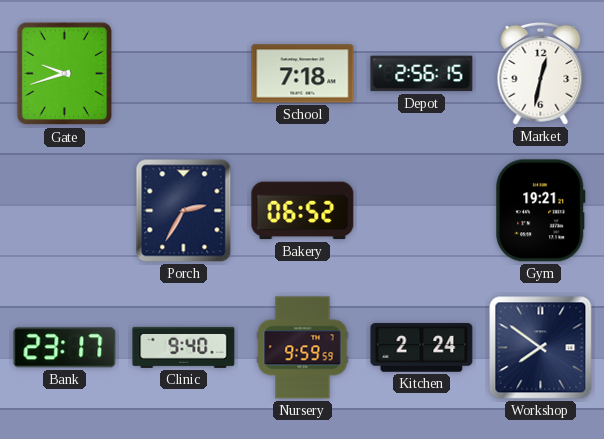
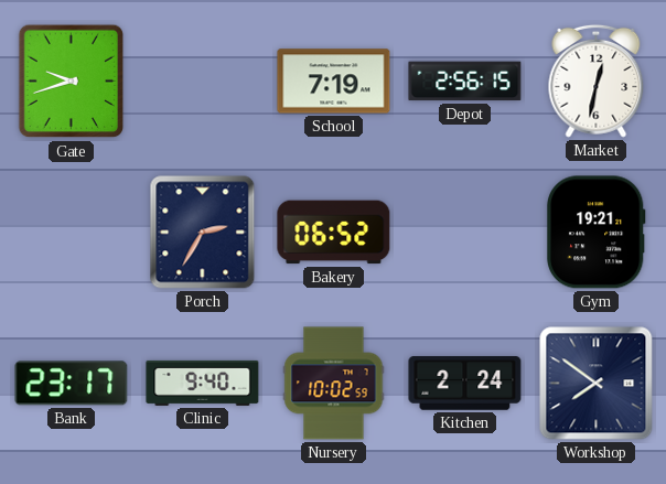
School: 7:18 -> 7:19
Nursery: 9:59 -> 10:02
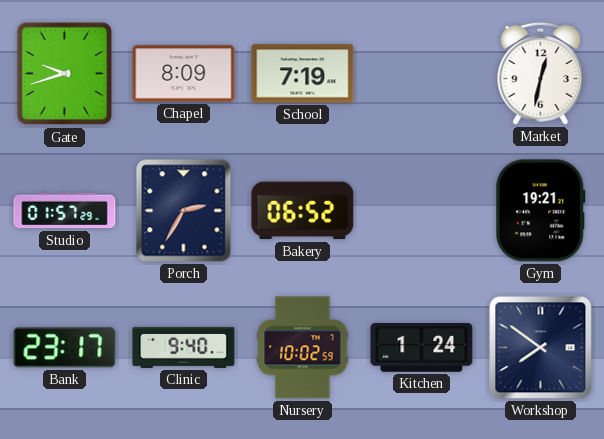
Chapel: none -> 8:09
Depot: 2:56 -> none
Studio: none -> 01:57
Kitchen: 2:24 -> 1:24
